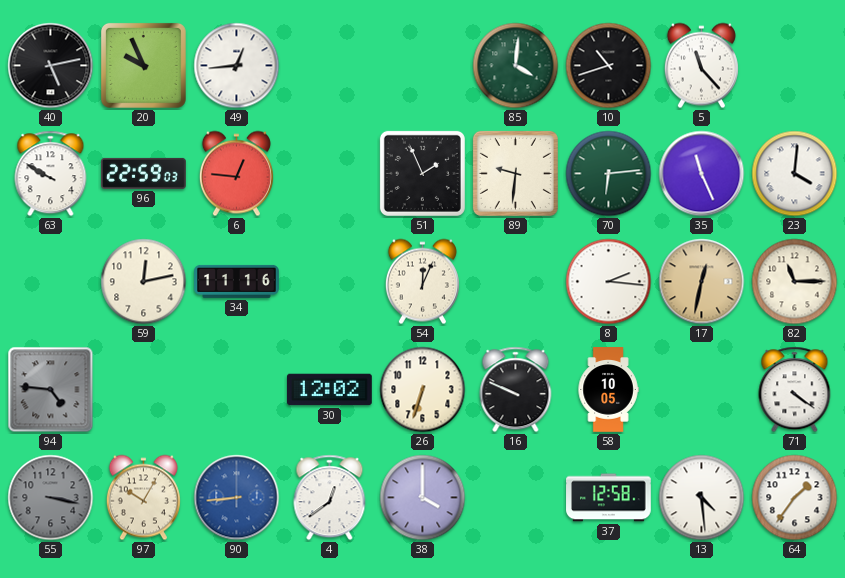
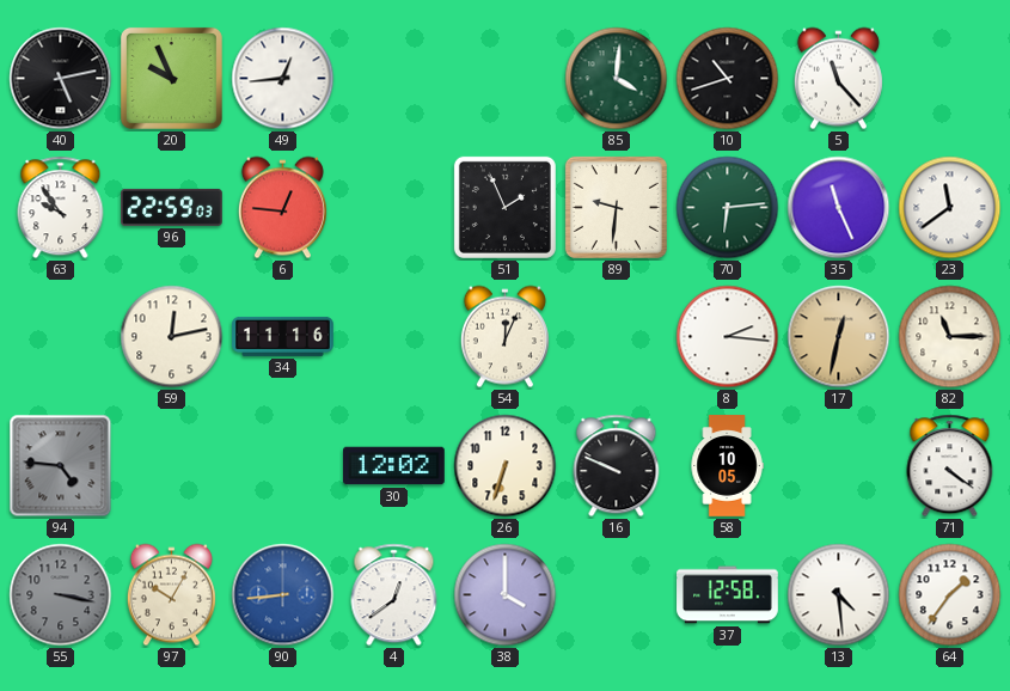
63: 9:50 -> 9:54
23: 4:01 -> 11:39
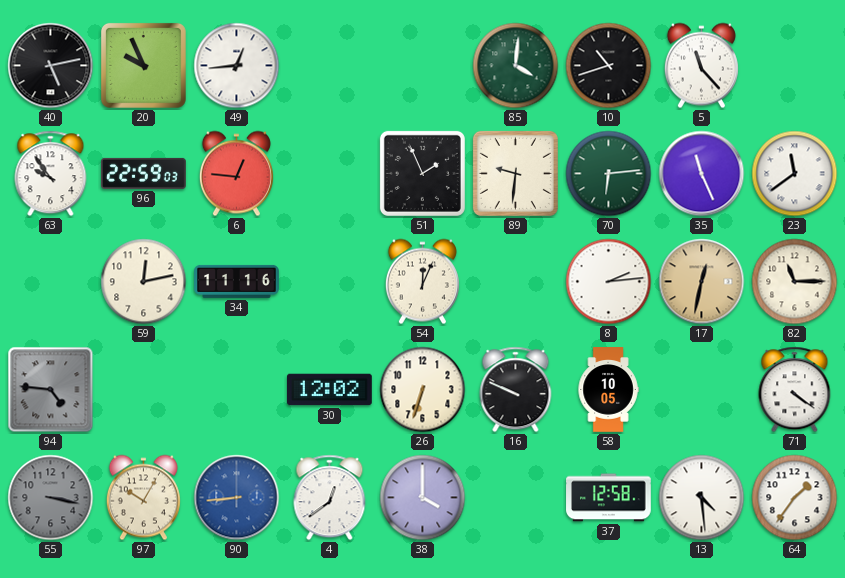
8: 2:16 -> 2:14
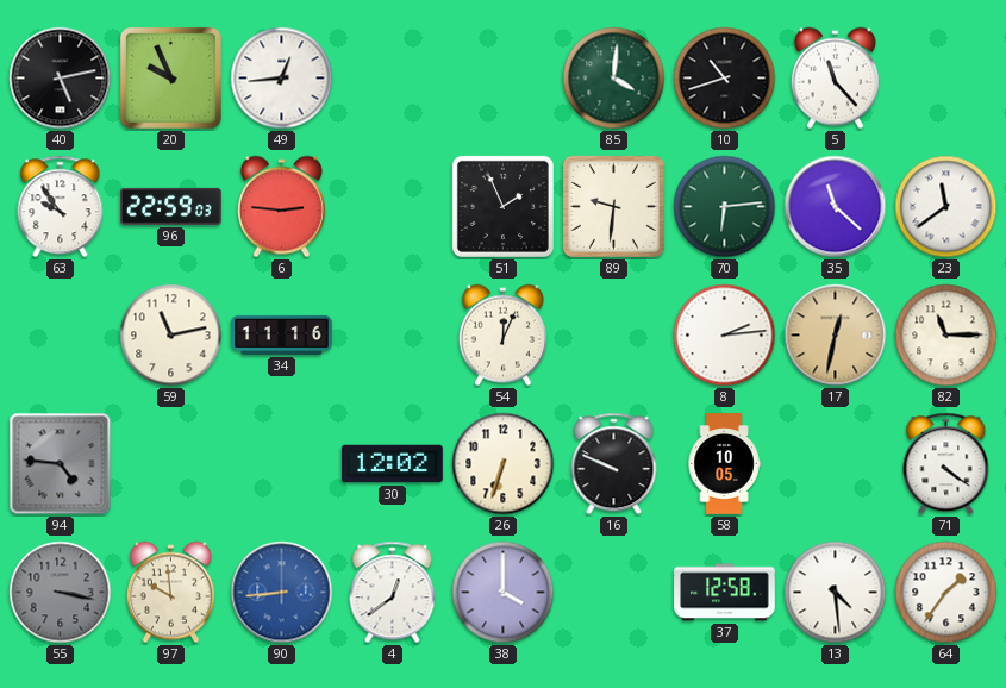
6: 12:46 -> 2:46
35: 11:26 -> 11:22
59: 12:13 -> 11:13
97: 10:05 -> 9:59
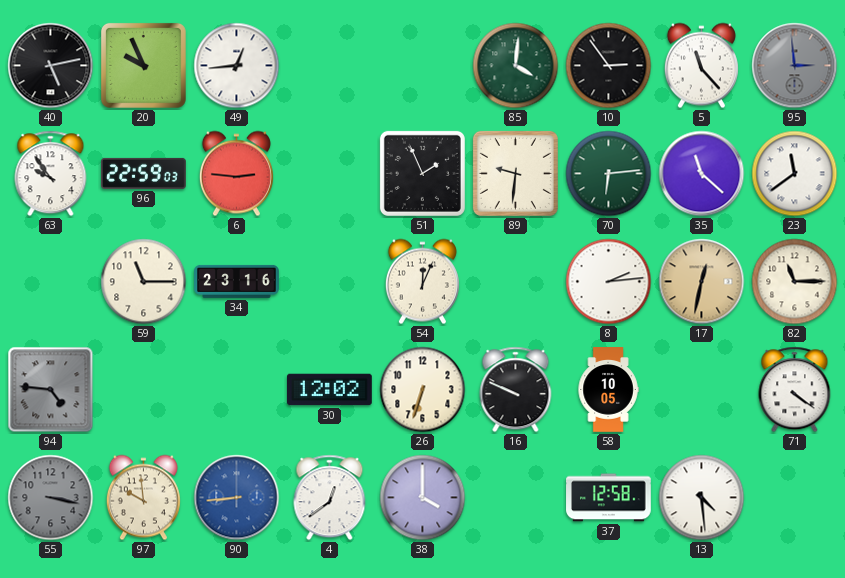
10: 10:42 -> 2:54
95: none -> 2:59
59: 11:13 -> 11:15
34: 11:16 -> 23:16
64: 1:36 -> none
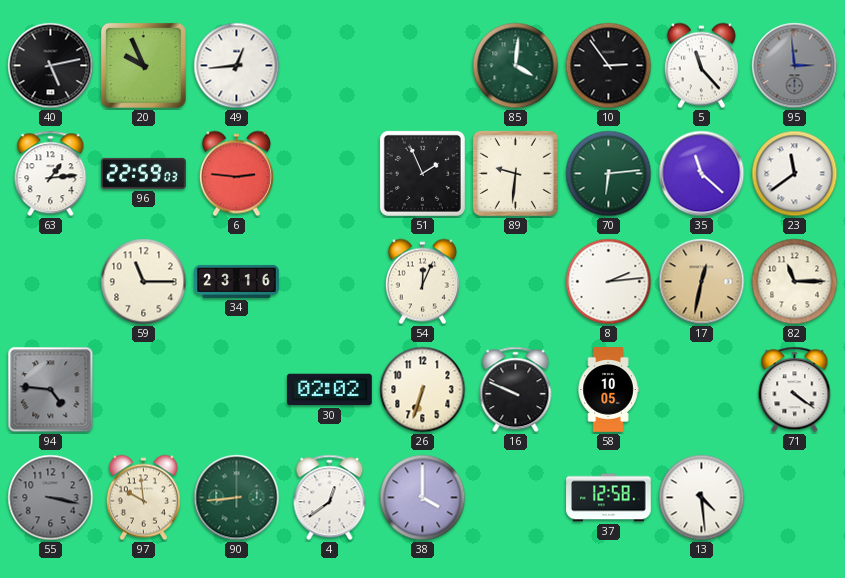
63: 9:54 -> 1:14
30: 12:02 -> 02:02
90 dial: blue -> green
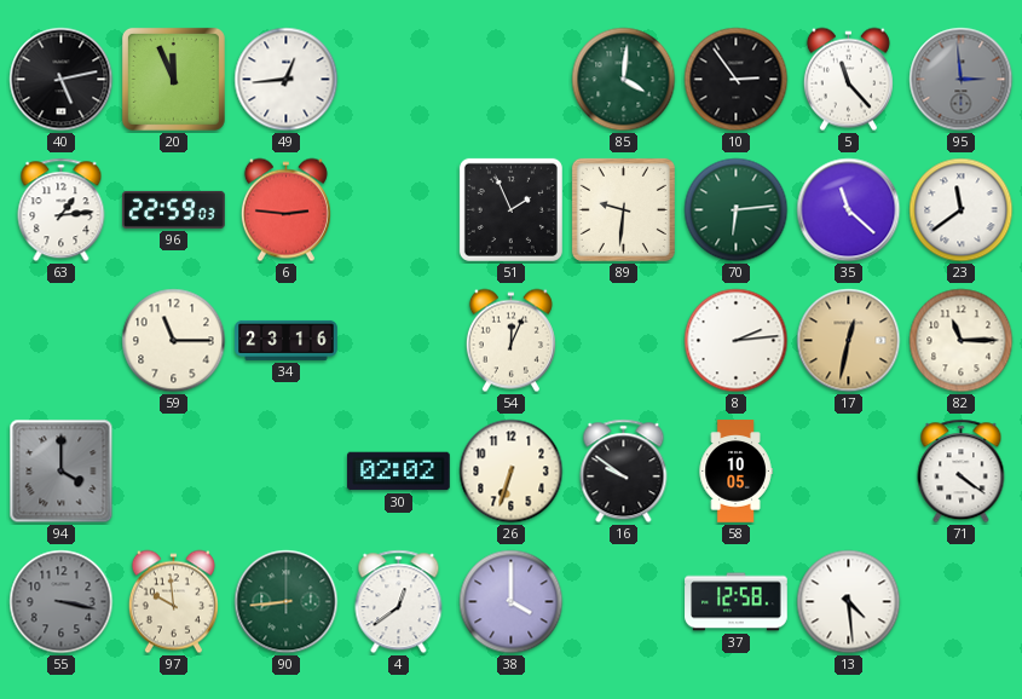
20: 9:56 -> 11:56
94: 4:46 -> 4:00
16: 9:49 -> 9:51
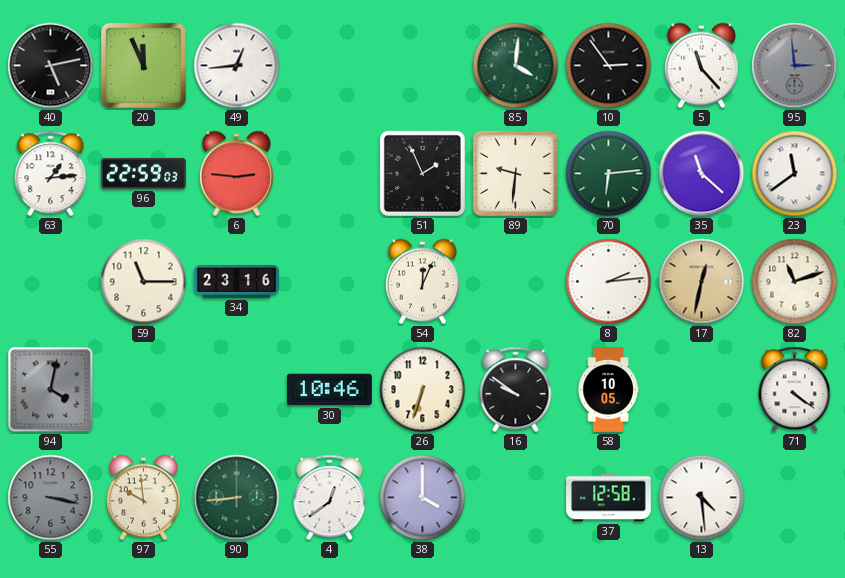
82: 11:15 -> 11:12
94: 4:00 -> 4:02
30: 02:02 -> 10:46
